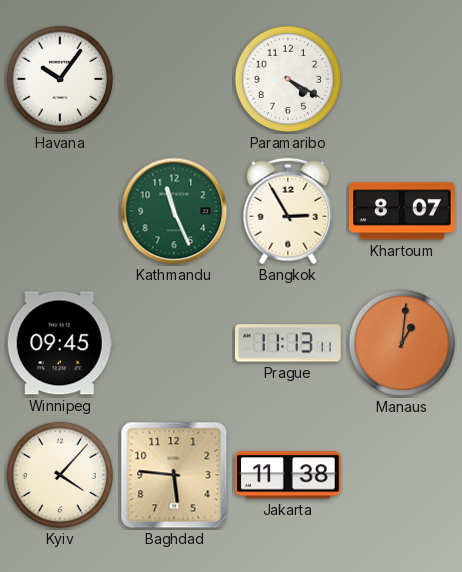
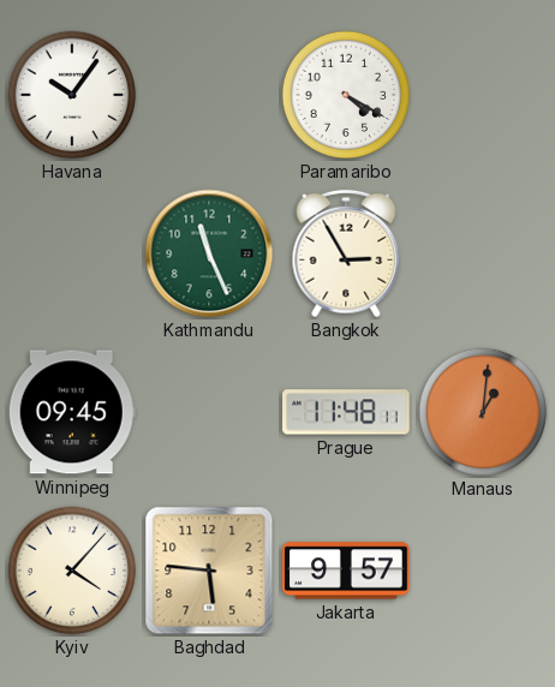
Khartoum: 8:07 -> none
Prague: 11:13 -> 11:48
Jakarta: 11:38 -> 9:57
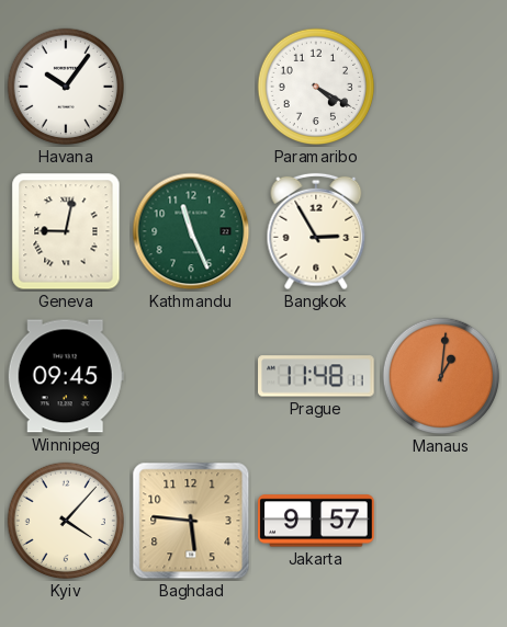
Geneva: none -> 9:02
